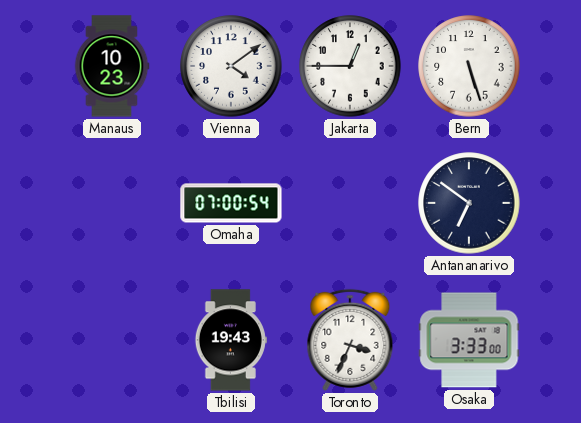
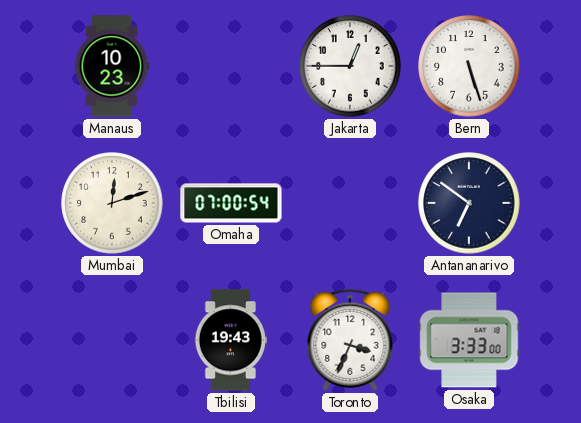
Vienna: 4:09 -> none
Mumbai: none -> 12:12
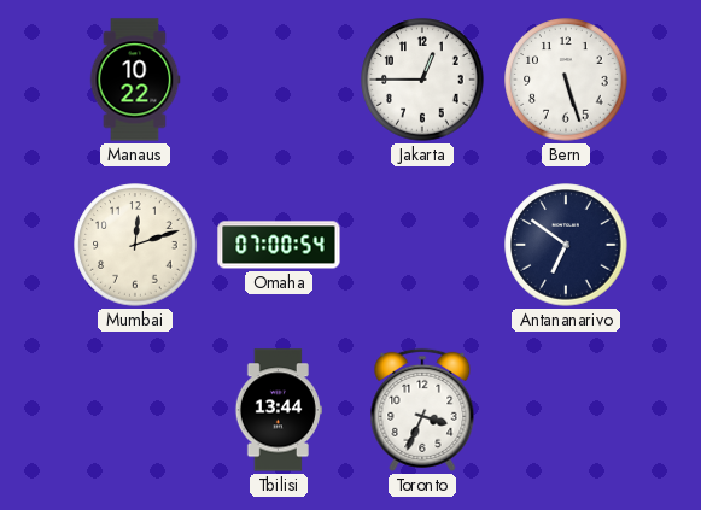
Manaus: 10:23 -> 10:22
Tbilisi: 19:43 -> 13:44
Osaka: 3:33 -> none
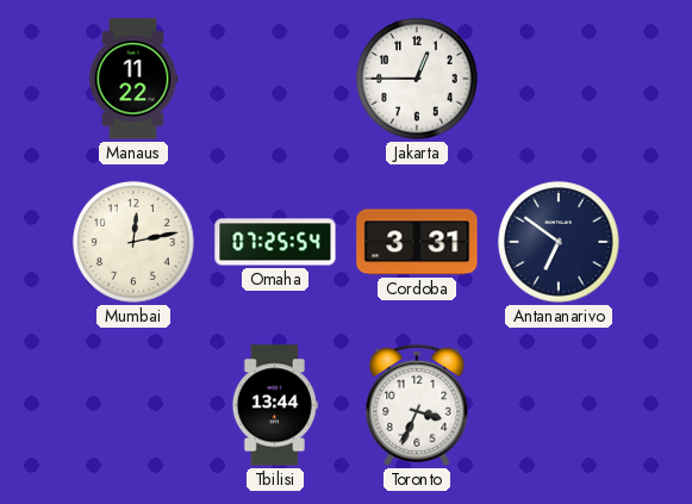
Manaus: 10:22 -> 11:22
Bern: 5:27 -> none
Mumbai: 12:12 -> 12:13
Omaha: 07:00 -> 07:25
Cordoba: none -> 3:31
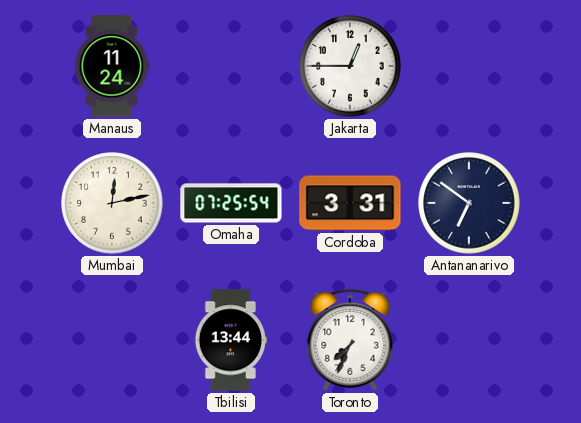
Manaus: 11:22 -> 11:24
Toronto: 3:34 -> 7:34
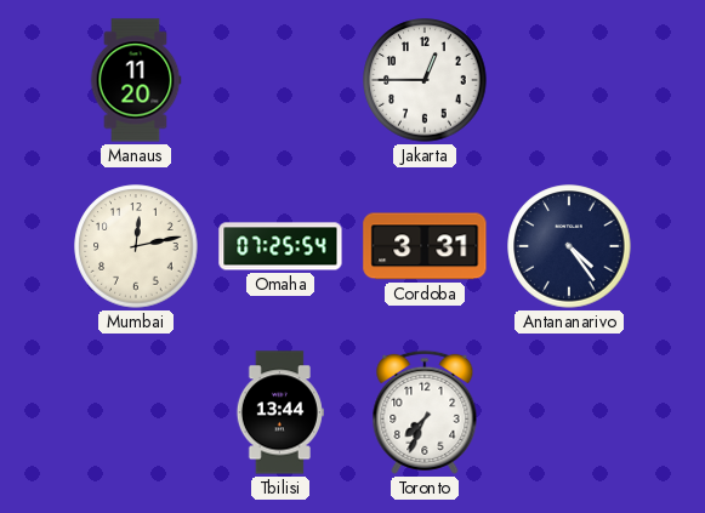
Manaus: 11:24 -> 11:20
Antananarivo: 6:51 -> 4:24
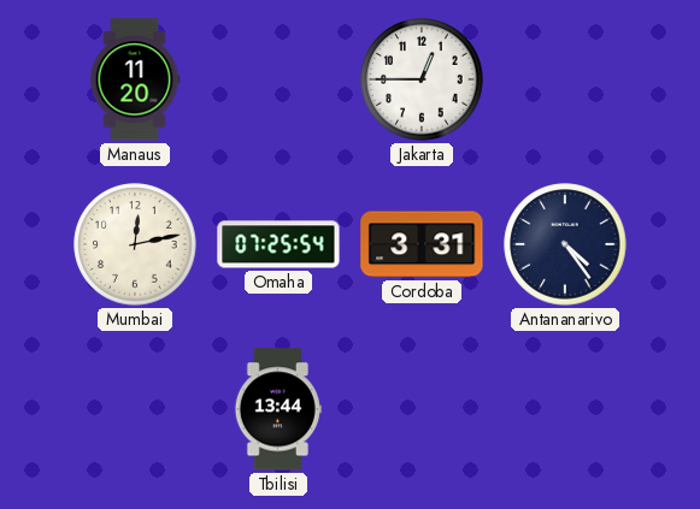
Toronto: 7:34 -> none
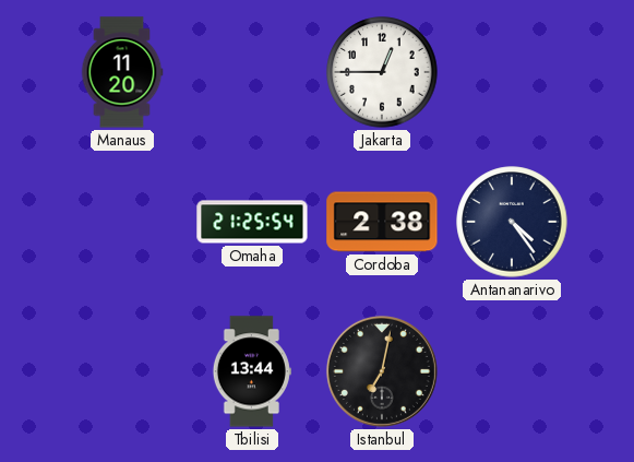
Mumbai: 12:13 -> none
Omaha: 07:25 -> 21:25
Cordoba: 3:31 -> 2:38
Istanbul: none -> 7:02
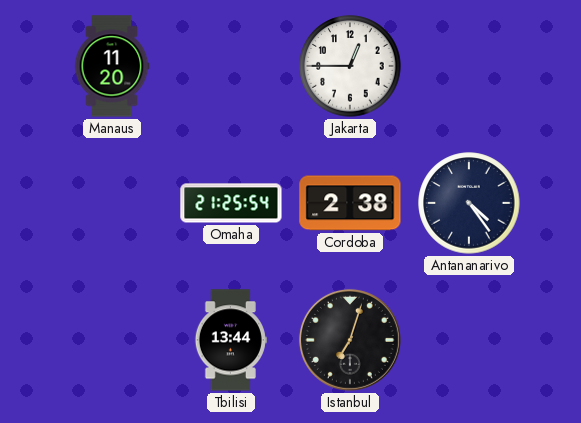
Istanbul: 7:02 -> 7:03
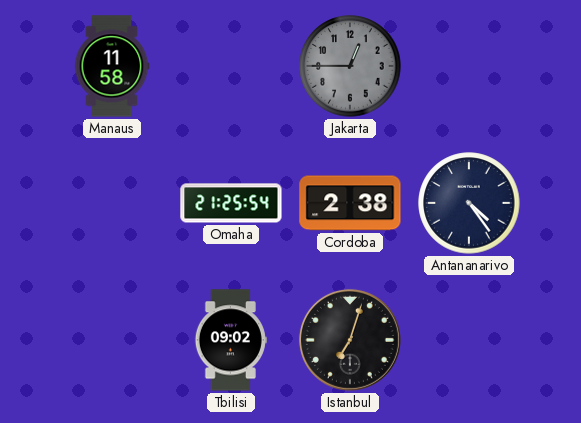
Manaus: 11:20 -> 11:58
Jakarta dial: white -> grey
Tbilisi: 13:44 -> 09:02
